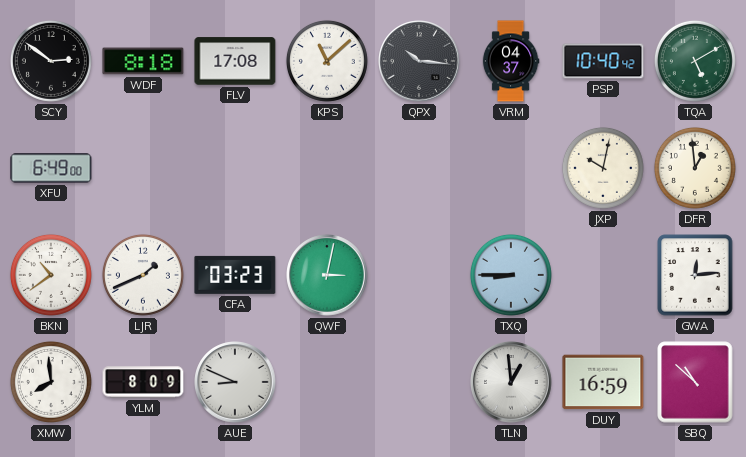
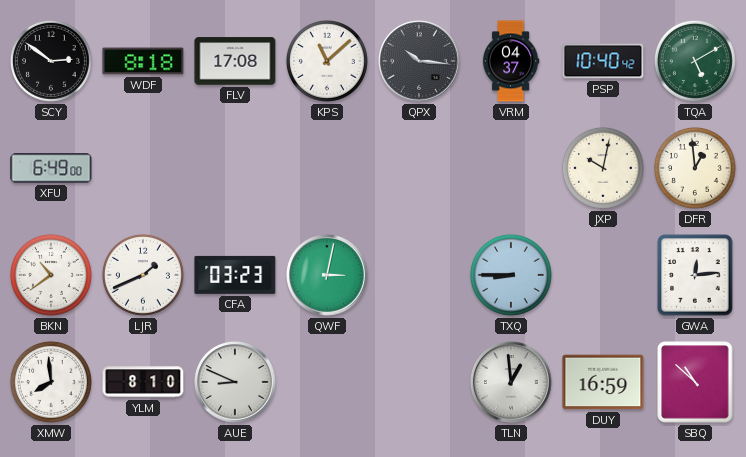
YLM: 8:09 -> 8:10
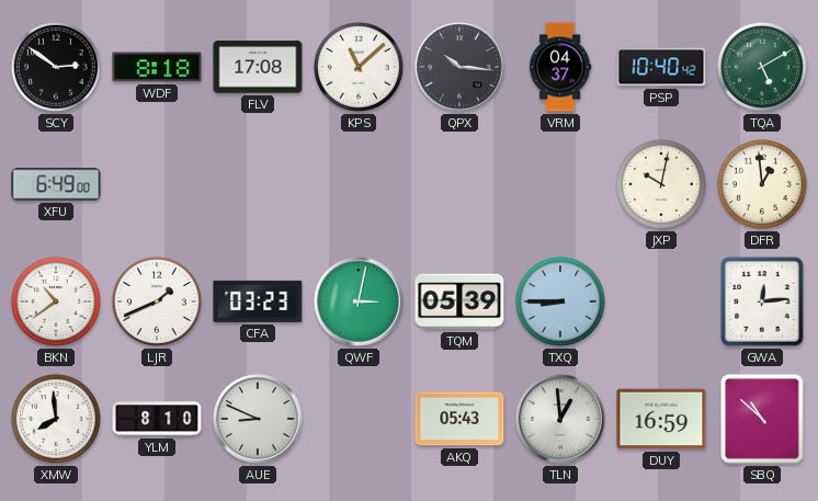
TQM: none -> 05:39
AKQ: none -> 05:43
